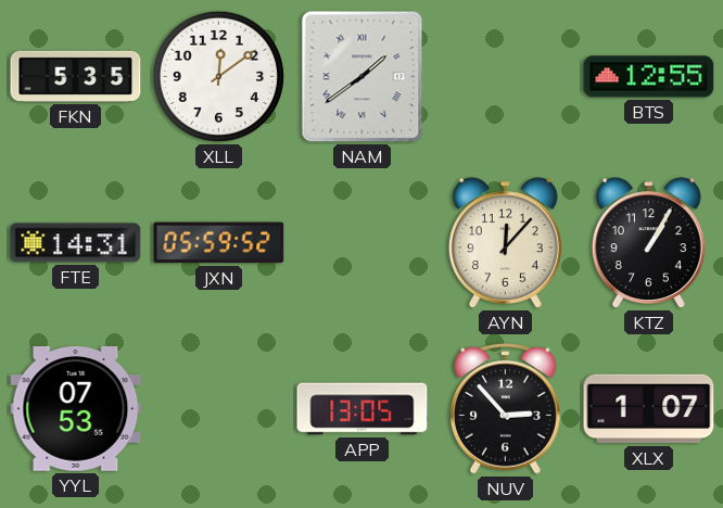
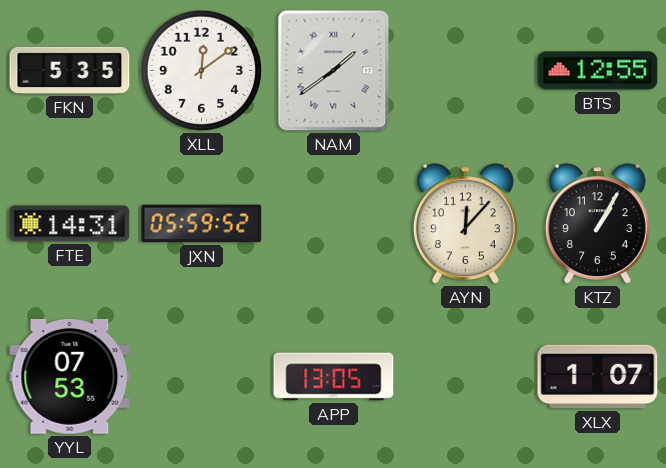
NUV: 2:53 -> none
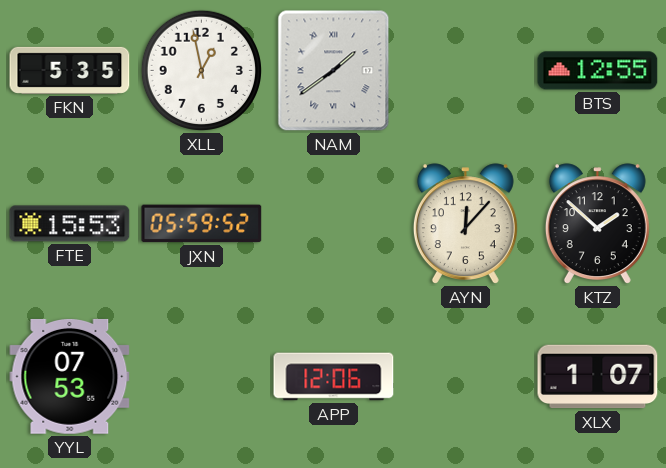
XLL: 12:09 -> 12:58
FTE: 14:31 -> 15:53
KTZ: 1:05 -> 1:52
APP: 13:05 -> 12:06
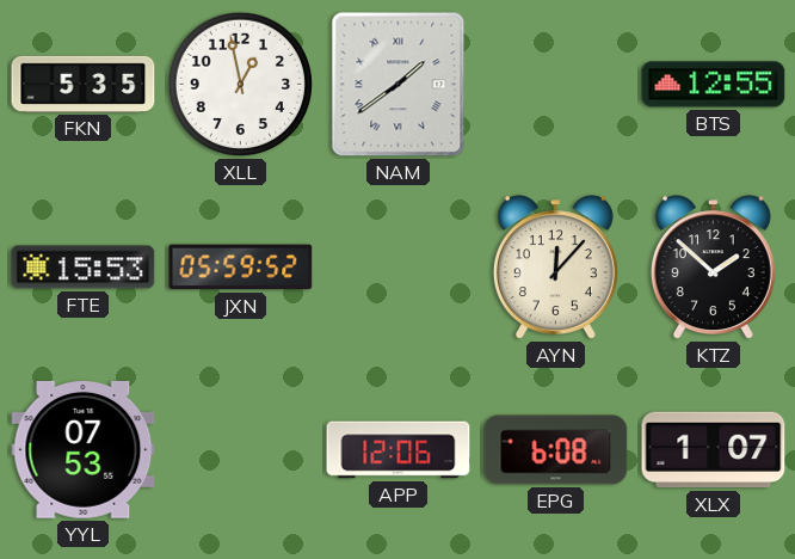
EPG: none -> 6:08
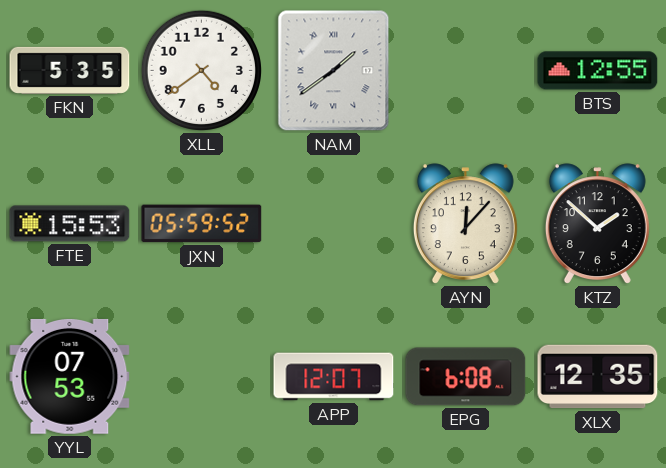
XLL: 12:58 -> 4:39
APP: 12:06 -> 12:07
XLX: 1:07 -> 12:35
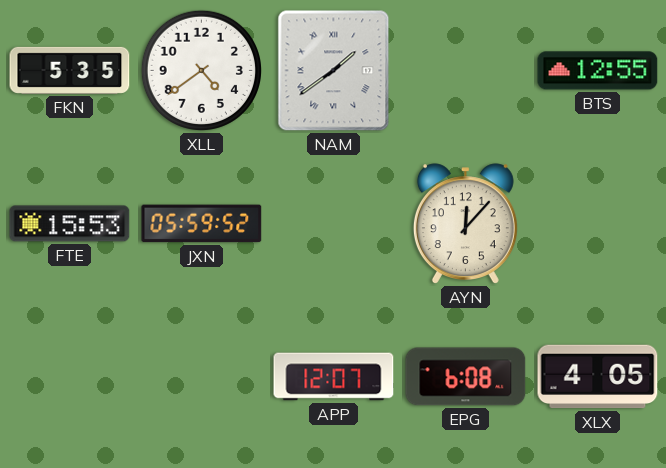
KTZ: 1:52 -> none
YYL: 07:53 -> none
XLX: 12:35 -> 4:05
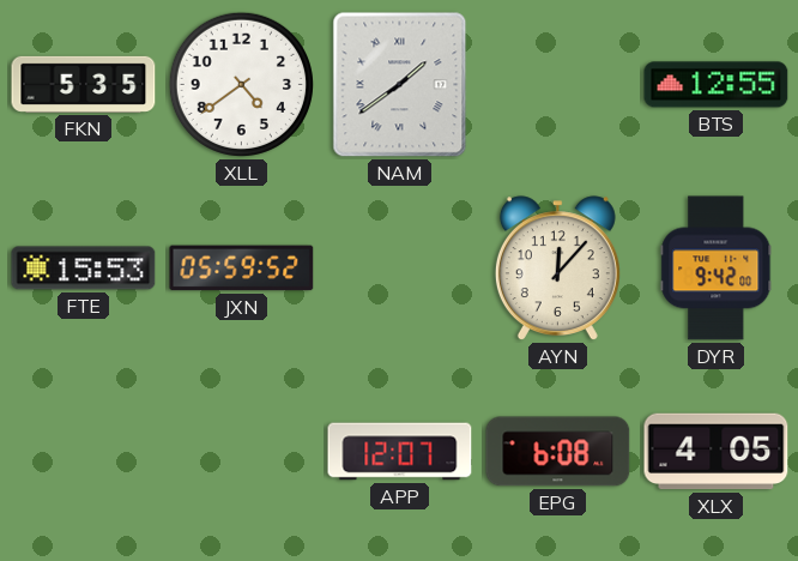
DYR: none -> 9:42
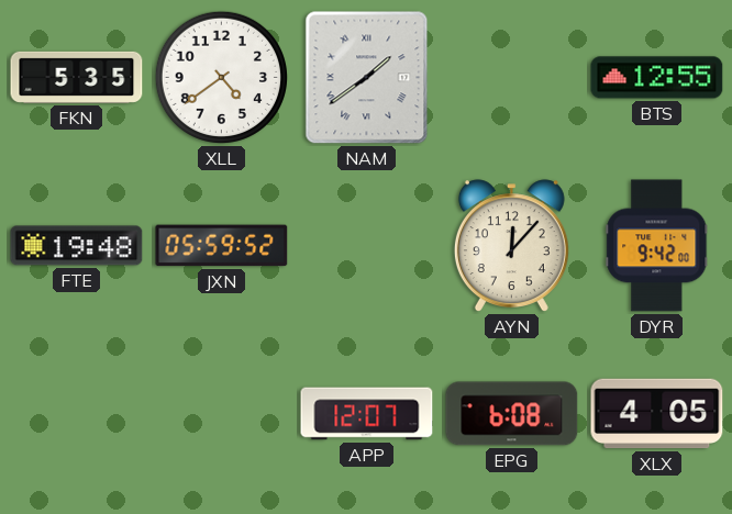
FTE: 15:53 -> 19:48
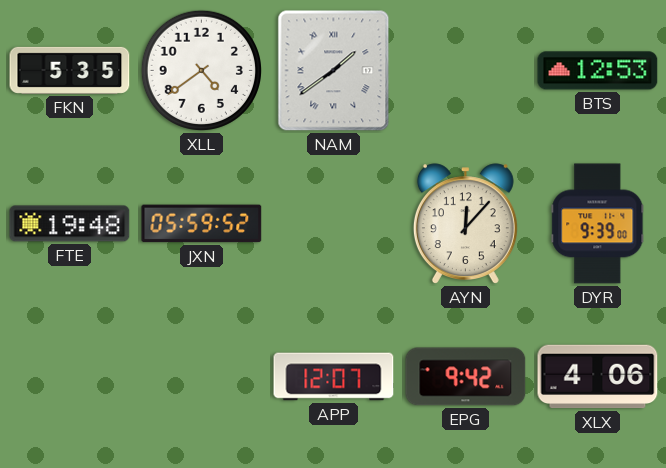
BTS: 12:55 -> 12:53
DYR: 9:42 -> 9:39
EPG: 6:08 -> 9:42
XLX: 4:05 -> 4:06
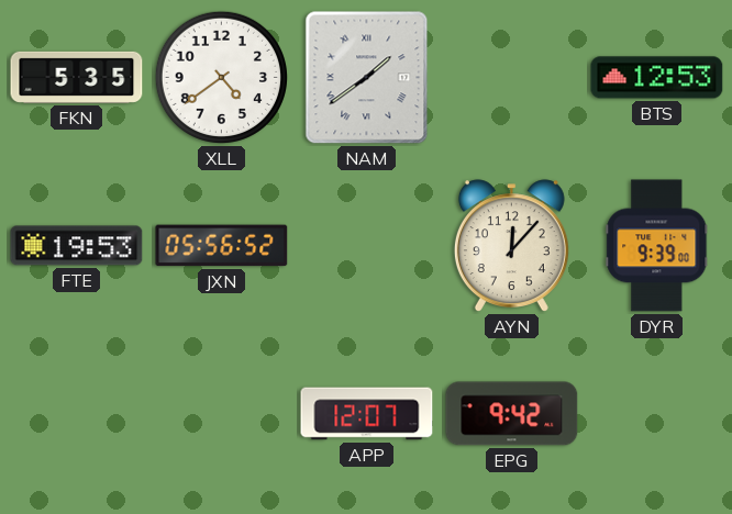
FTE: 19:48 -> 19:53
JXN: 05:59 -> 05:56
XLX: 4:06 -> none
